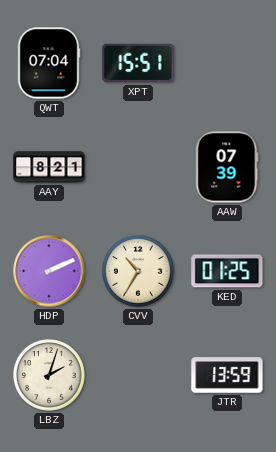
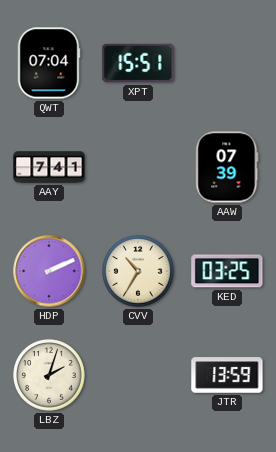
AAY: 8:21 -> 7:41
KED: 01:25 -> 03:25
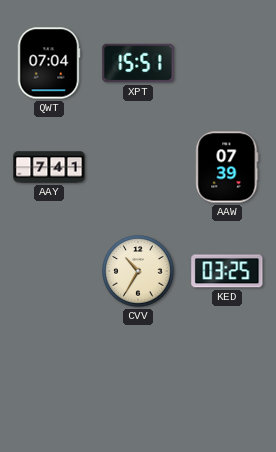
HDP: 2:11 -> none
LBZ: 2:03 -> none
JTR: 13:59 -> none
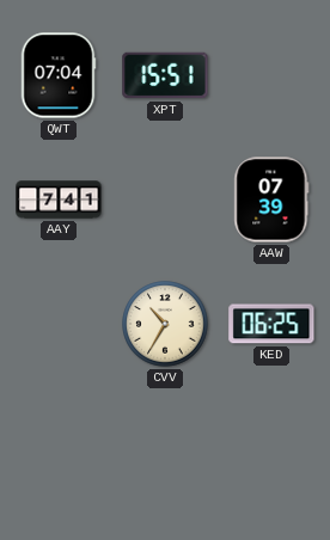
KED: 03:25 -> 06:25
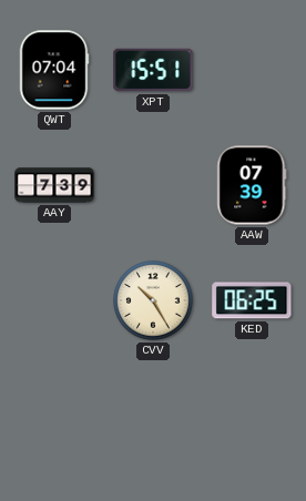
AAY: 7:41 -> 7:39
CVV: 10:35 -> 10:25
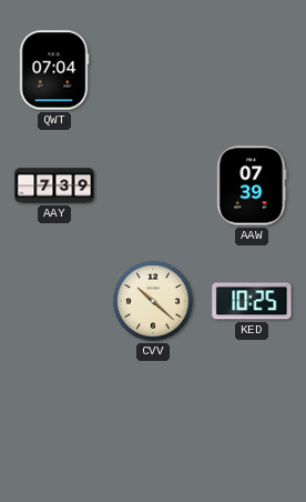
XPT: 15:51 -> none
CVV: 10:25 -> 10:22
KED: 06:25 -> 10:25
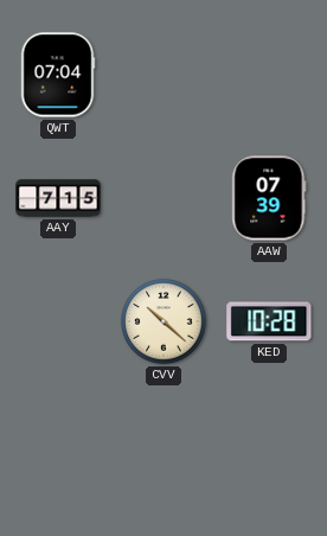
AAY: 7:39 -> 7:15
KED: 10:25 -> 10:28
